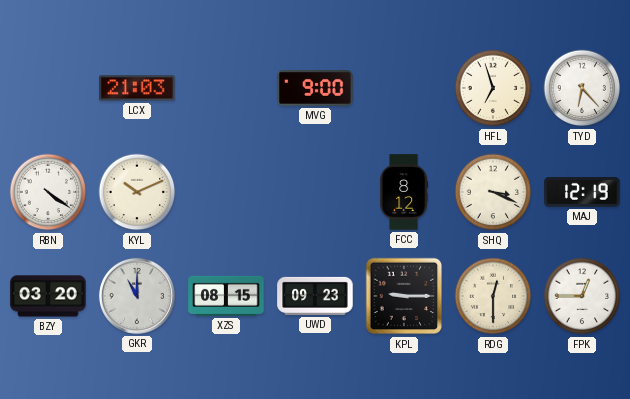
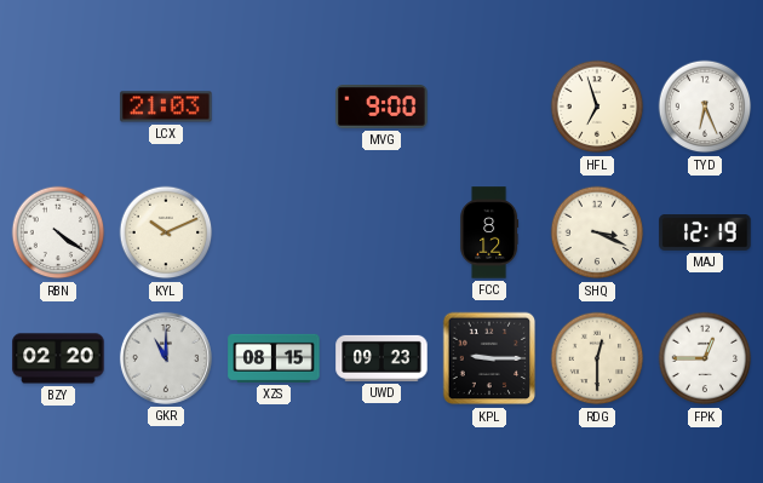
TYD: 6:23 -> 6:26
BZY: 03:20 -> 02:20
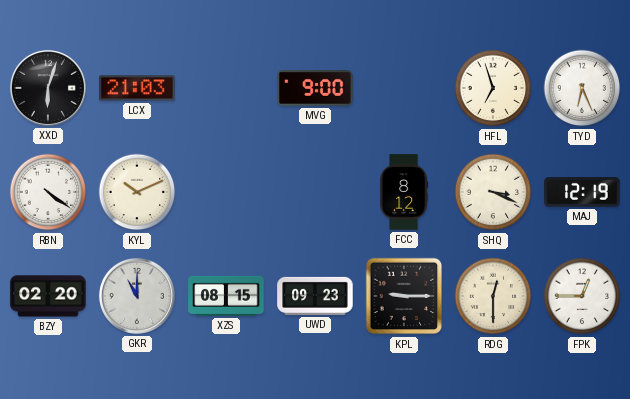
XXD: none -> 6:03
